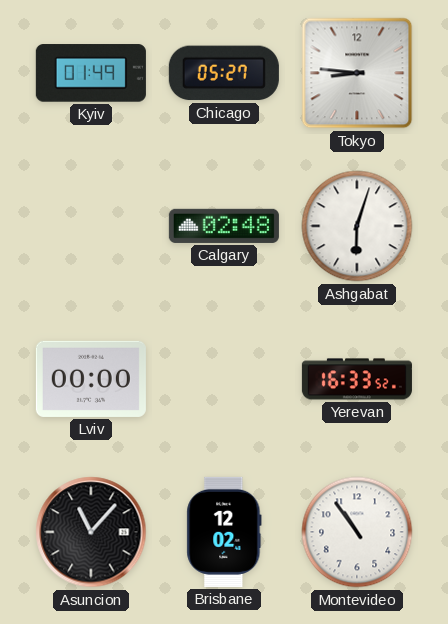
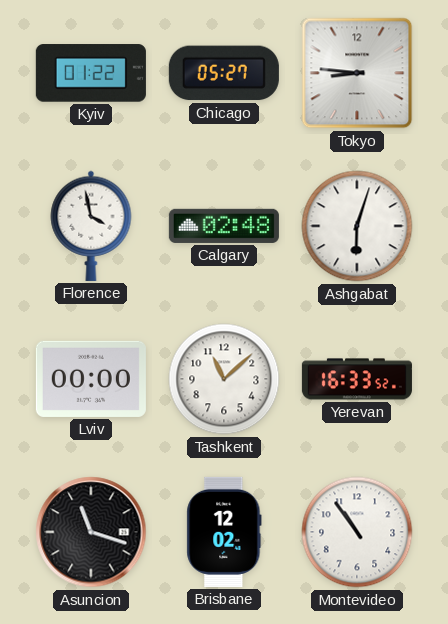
Kyiv: 01:49 -> 01:22
Florence: none -> 3:58
Tashkent: none -> 11:08
Asuncion: 11:07 -> 11:18
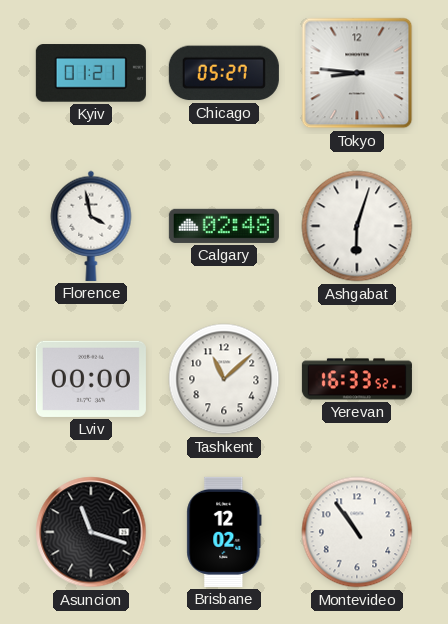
Kyiv: 01:22 -> 01:21
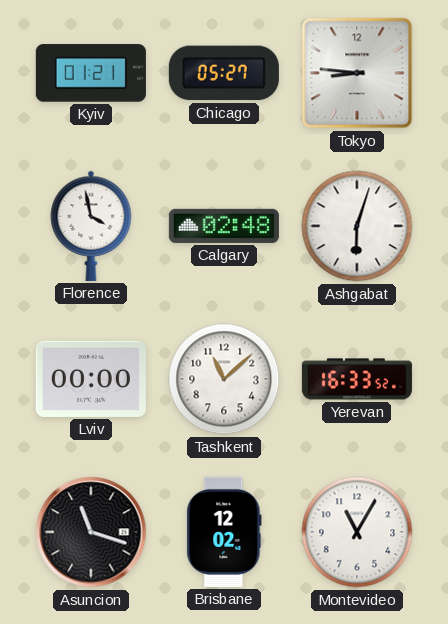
Montevideo: 10:54 -> 11:05
